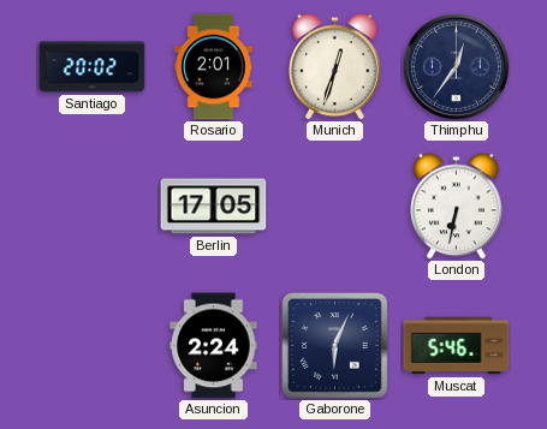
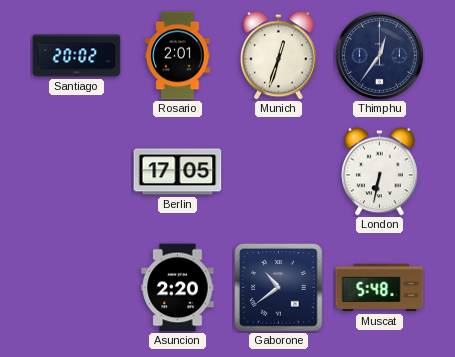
Asuncion: 2:24 -> 2:20
Gaborone: 6:04 -> 10:39
Muscat: 5:46 -> 5:48
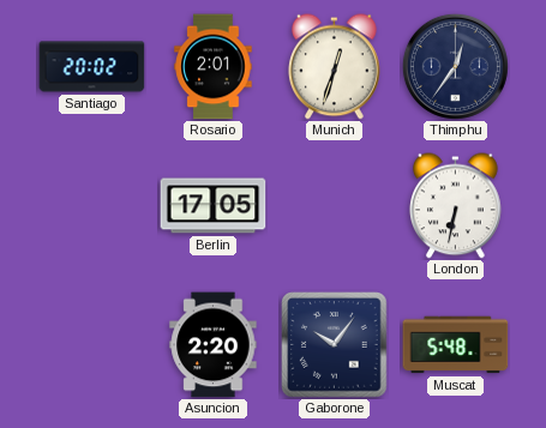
Gaborone: 10:39 -> 10:06
